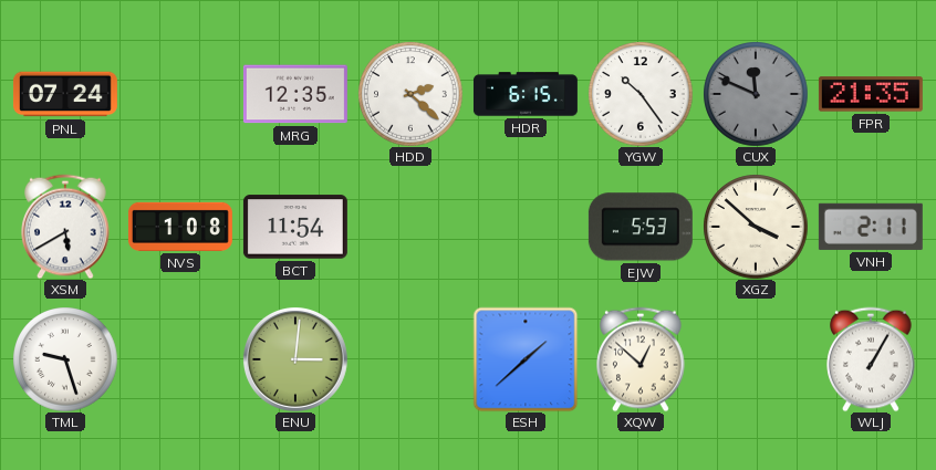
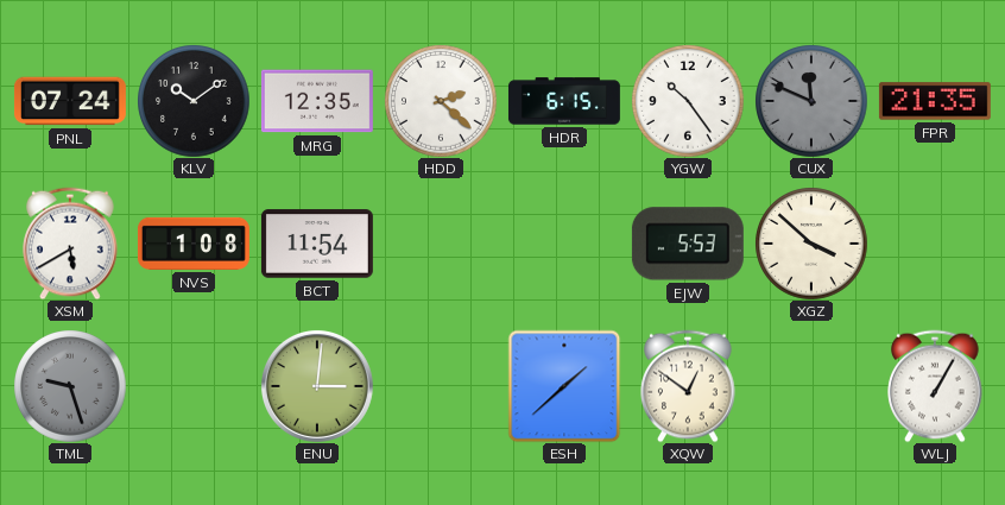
KLV: none -> 10:09
VNH: 2:11 -> none
TML dial: white -> grey
XQW: 12:52 -> 12:51
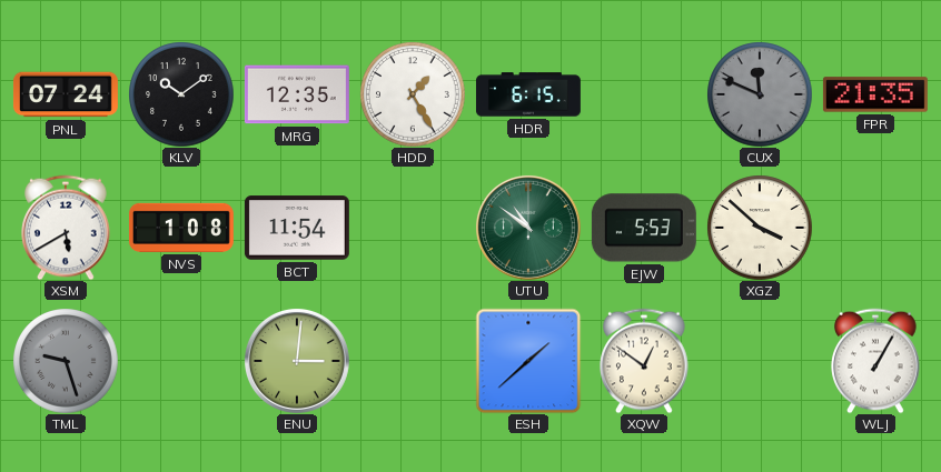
HDD: 2:22 -> 1:25
YGW: 10:24 -> none
UTU: none -> 10:51
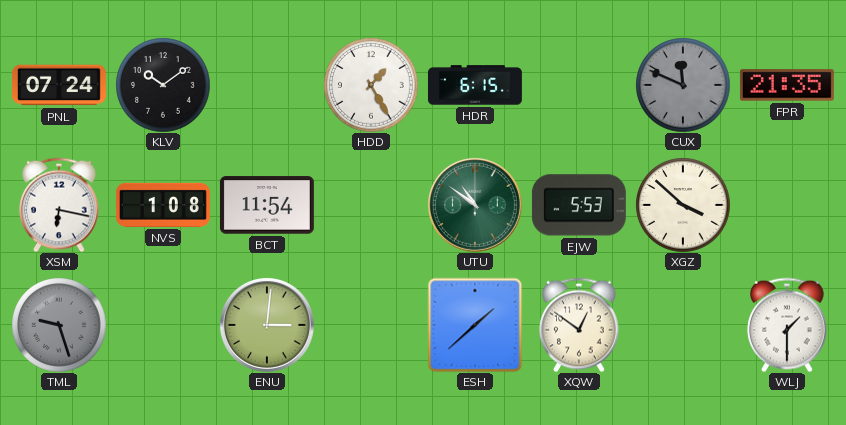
MRG: 12:35 -> none
XSM: 5:40 -> 6:17
WLJ: 1:05 -> 1:30
